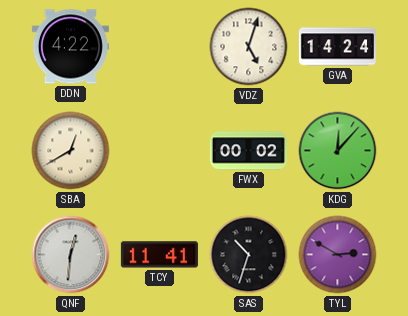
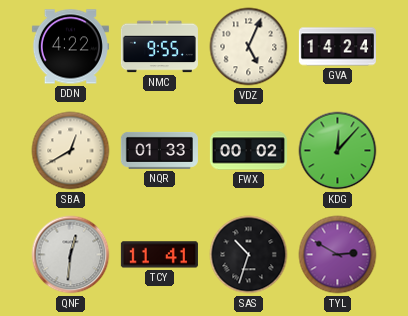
NMC: none -> 9:55
VDZ: 5:03 -> 5:04
NQR: none -> 01:33
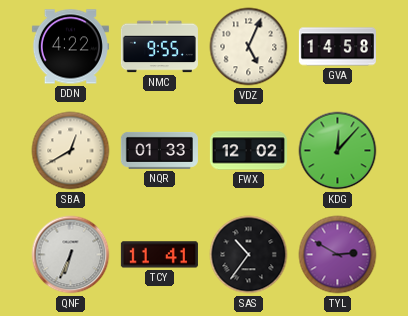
GVA: 14:24 -> 14:58
FWX: 00:02 -> 12:02
QNF: 12:31 -> 6:34
SAS: 10:33 -> 10:36
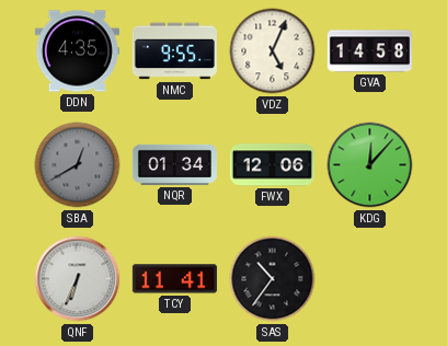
DDN: 4:22 -> 4:35
SBA dial: cream -> grey
NQR: 01:33 -> 01:34
FWX: 12:02 -> 12:06
TYL: 2:50 -> none
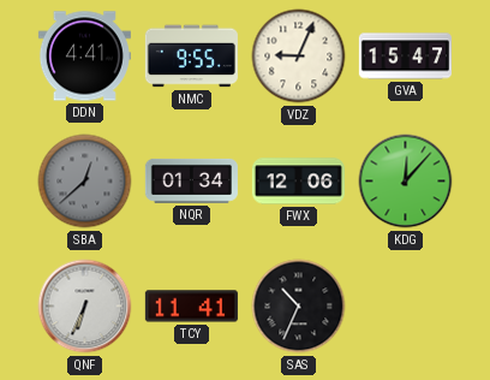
DDN: 4:35 -> 4:41
VDZ: 5:04 -> 9:04
GVA: 14:58 -> 15:47
SBA: 12:40 -> 12:38
SAS: 10:36 -> 10:34
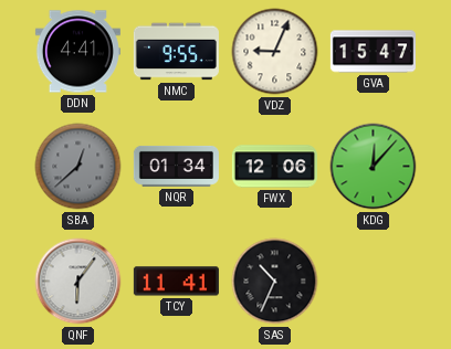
QNF: 6:34 -> 6:06
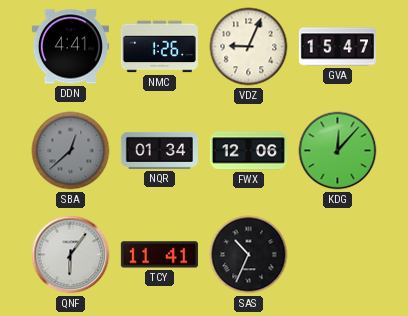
NMC: 9:55 -> 1:26
